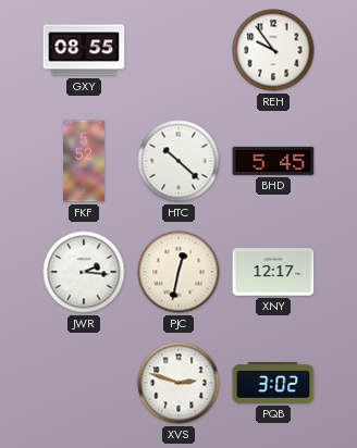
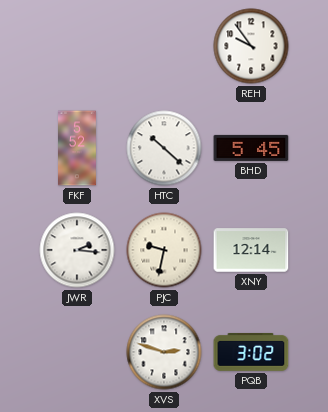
GXY: 08:55 -> none
PJC: 12:32 -> 9:32
XNY: 12:17 -> 12:14
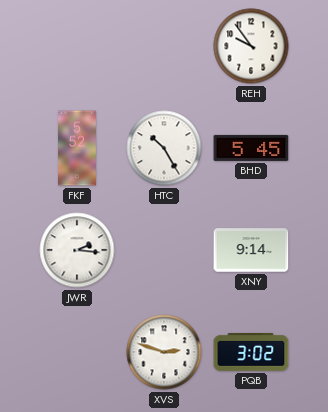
HTC: 10:22 -> 10:25
PJC: 9:32 -> none
XNY: 12:14 -> 9:14
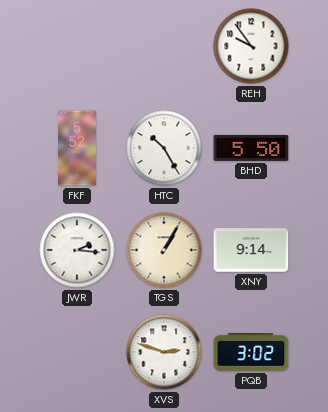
BHD: 5:45 -> 5:50
TGS: none -> 1:05
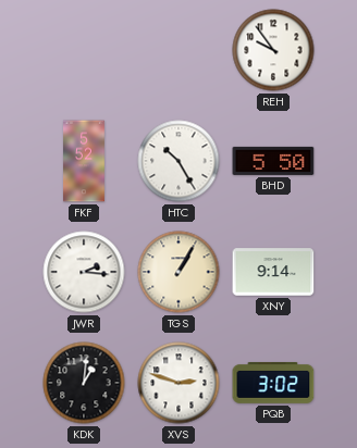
KDK: none -> 1:01
